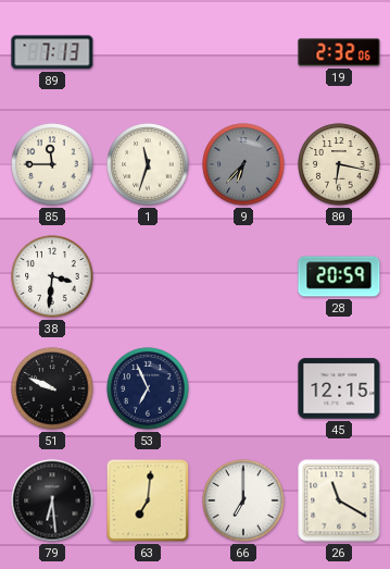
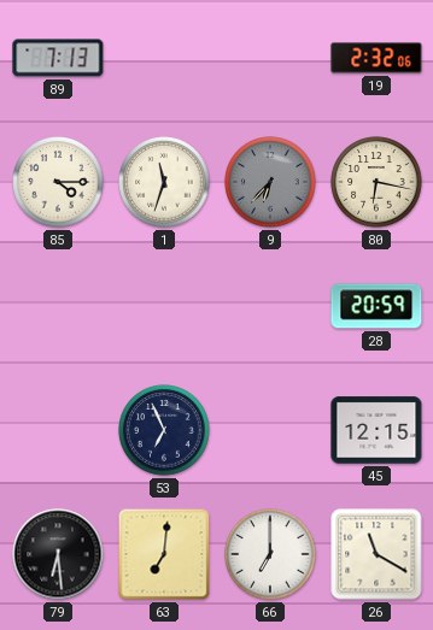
85: 11:45 -> 4:15
38: 3:31 -> none
51: 9:49 -> none
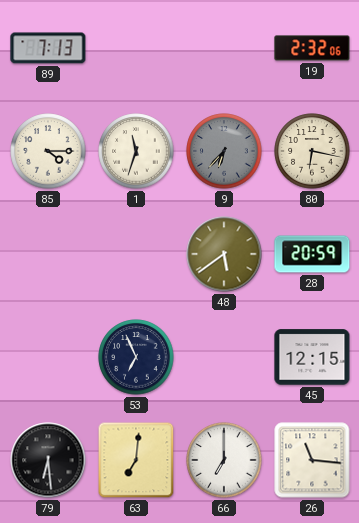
48: none -> 5:39
26: 11:20 -> 11:16
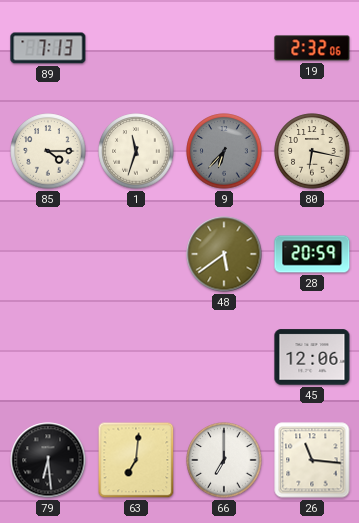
53: 6:56 -> none
45: 12:15 -> 12:06
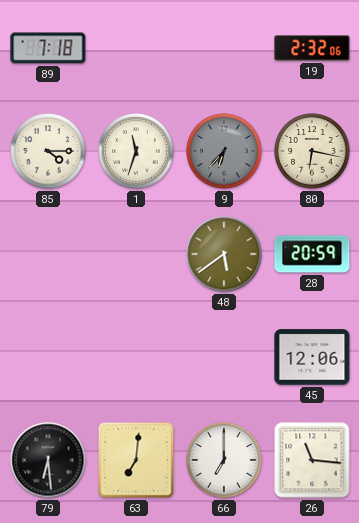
89: 7:13 -> 7:18
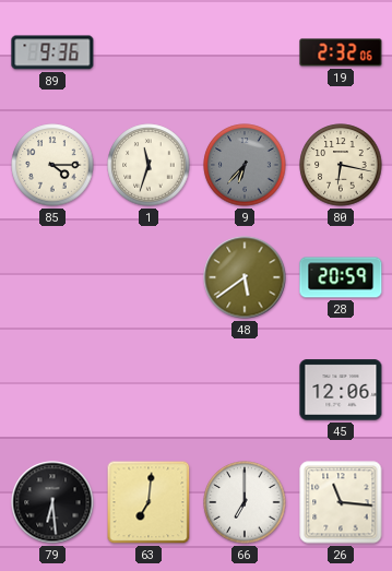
89: 7:18 -> 9:36
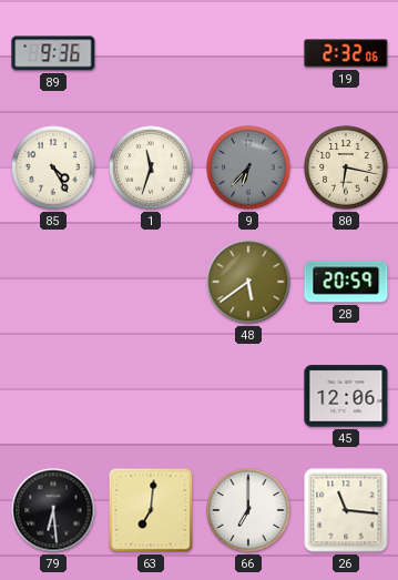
85: 4:15 -> 4:25
